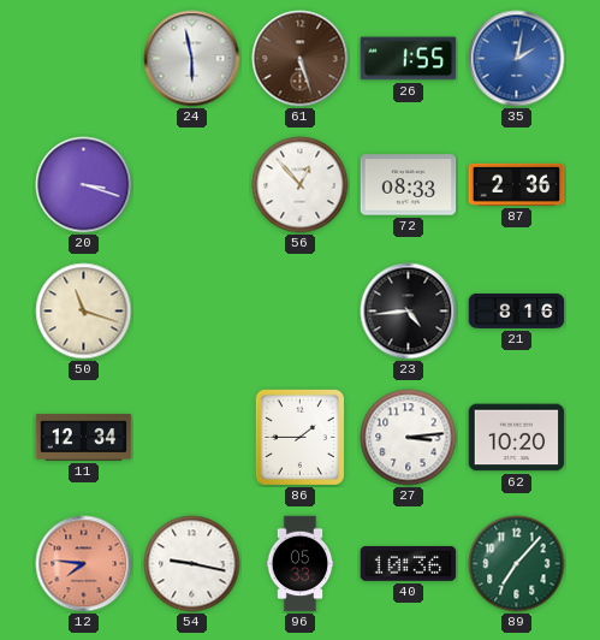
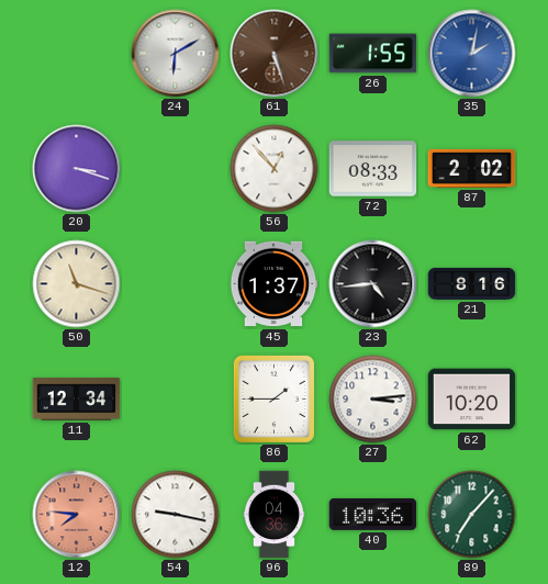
24: 5:58 -> 6:10
87: 2:36 -> 2:02
45: none -> 1:37
96: 05:33 -> 04:36
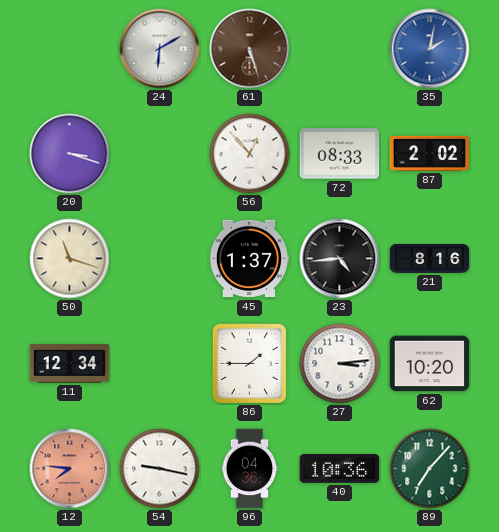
26: 1:55 -> none
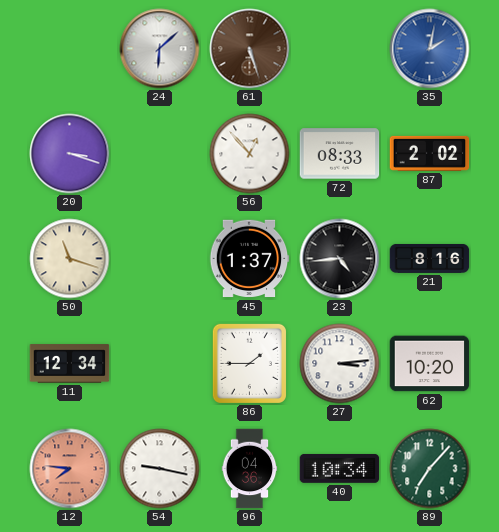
24: 6:10 -> 6:08
40: 10:36 -> 10:34
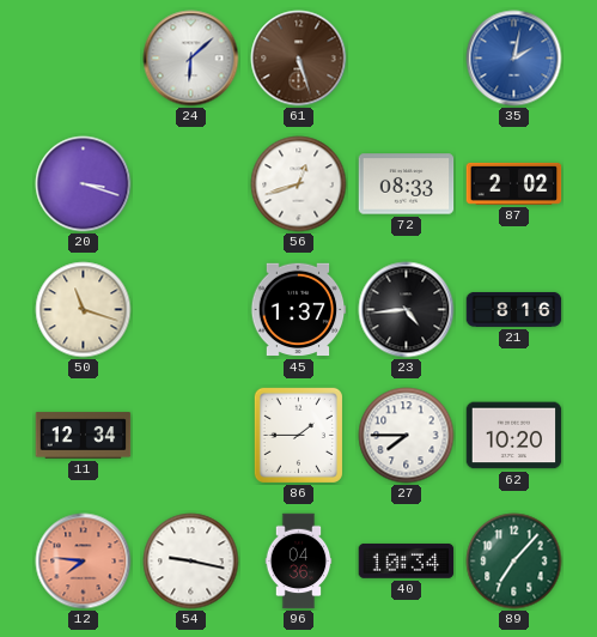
56: 12:53 -> 12:42
27: 3:14 -> 7:45
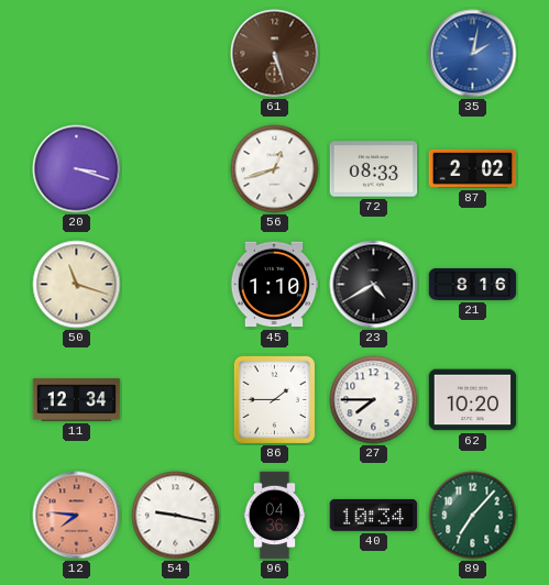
24: 6:08 -> none
45: 1:37 -> 1:10
23: 4:44 -> 4:40
